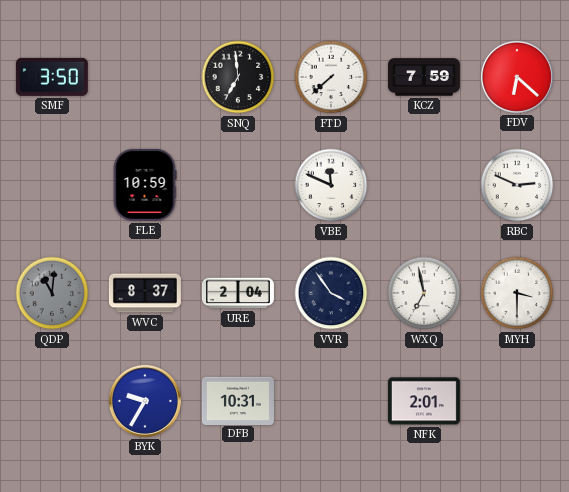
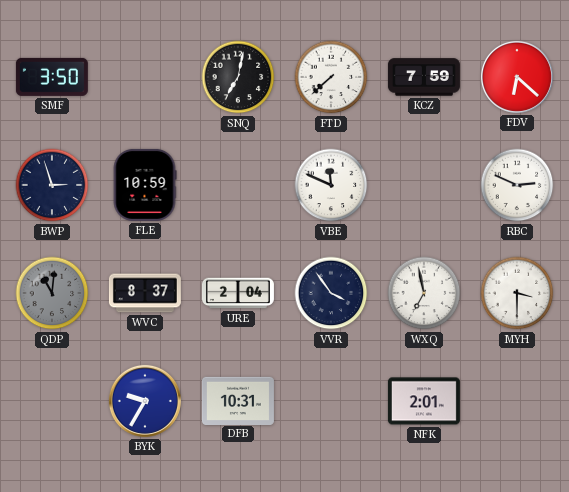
SNQ: 6:59 -> 7:02
BWP: none -> 2:57
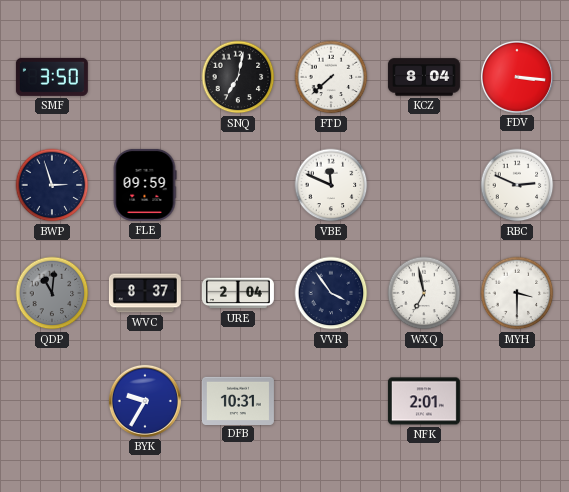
KCZ: 7:59 -> 8:04
FDV: 6:22 -> 3:16
FLE: 10:59 -> 09:59
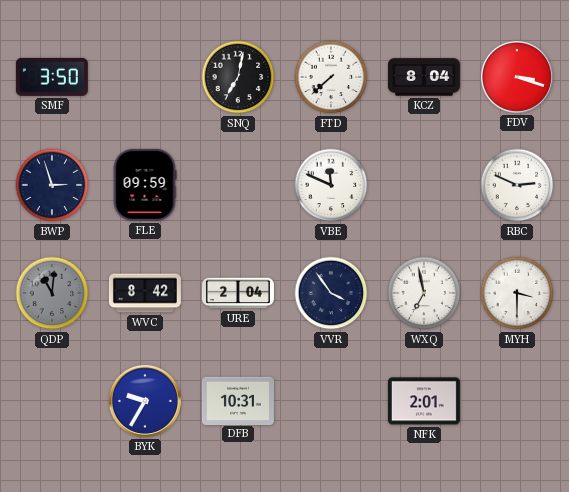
FDV: 3:16 -> 3:18
WVC: 8:37 -> 8:42
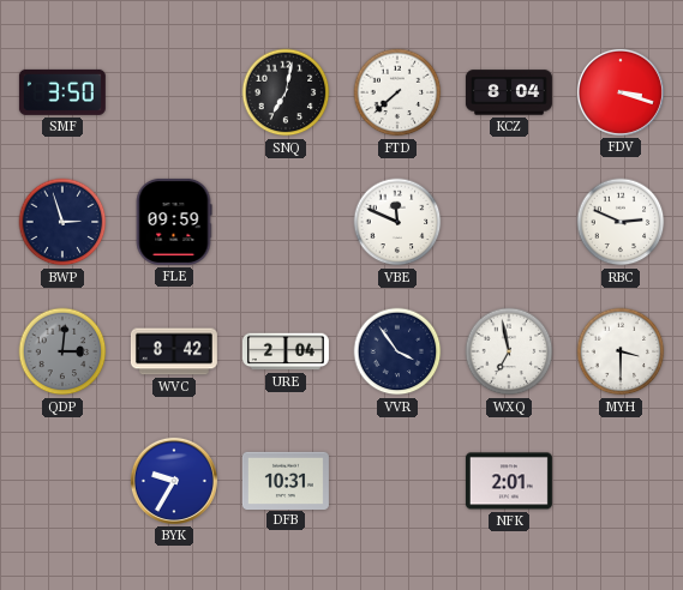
QDP: 11:01 -> 3:01
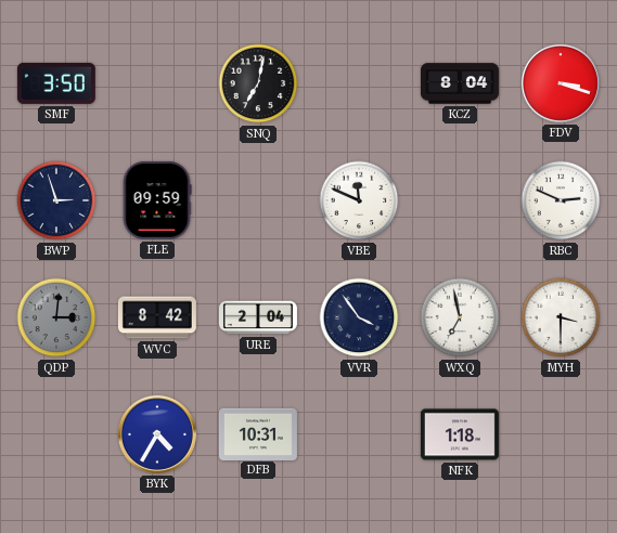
FTD: 7:38 -> none
BYK: 9:35 -> 4:35
NFK: 2:01 -> 1:18
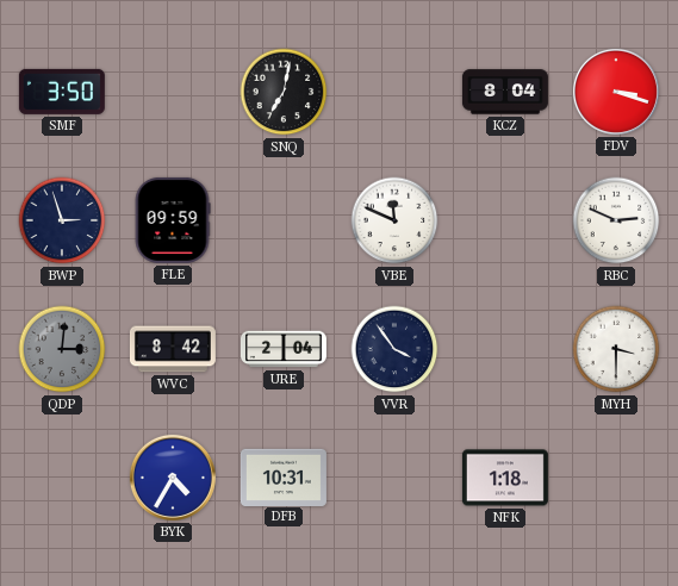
WXQ: 6:58 -> none
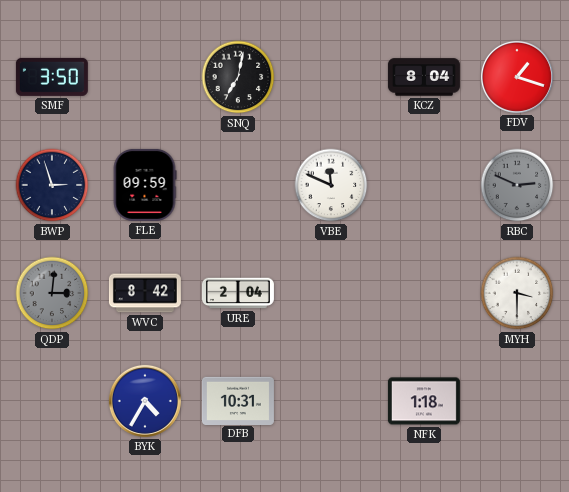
FDV: 3:18 -> 1:18
RBC dial: white -> grey
VVR: 3:54 -> none
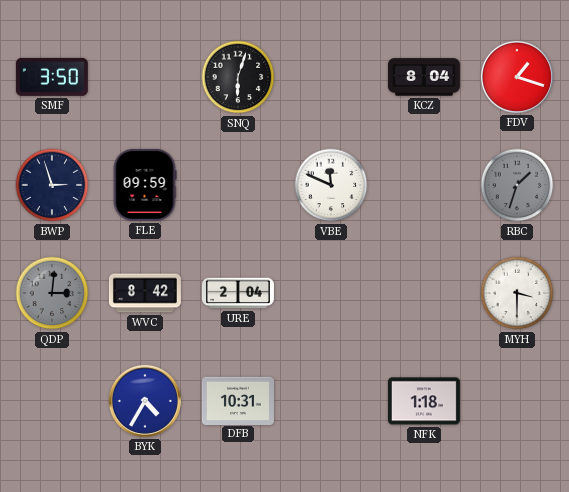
SNQ: 7:02 -> 6:03
RBC: 2:49 -> 1:33
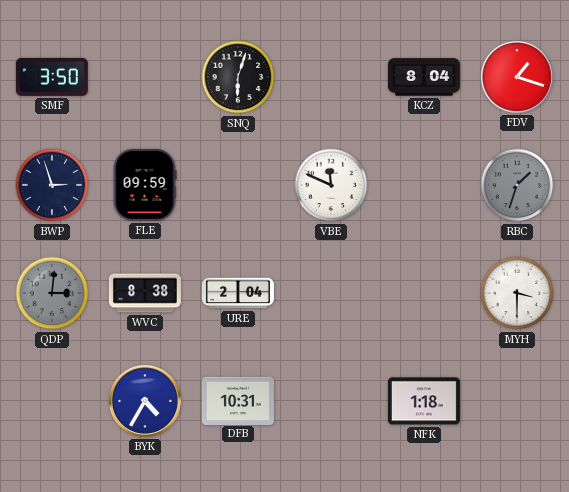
WVC: 8:42 -> 8:38
